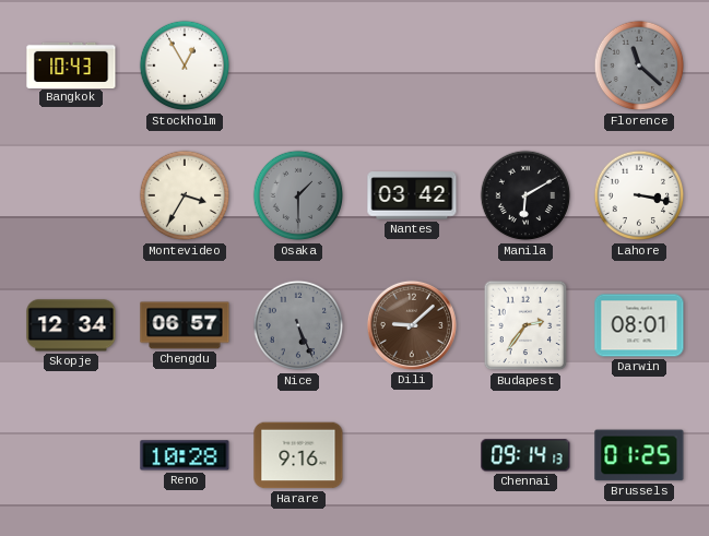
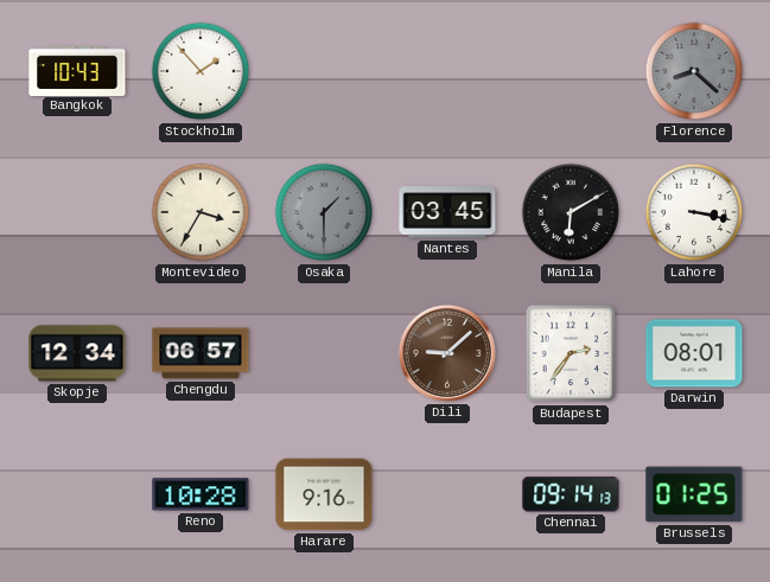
Stockholm: 12:55 -> 1:53
Florence: 11:22 -> 8:22
Nantes: 03:42 -> 03:45
Nice: 5:26 -> none
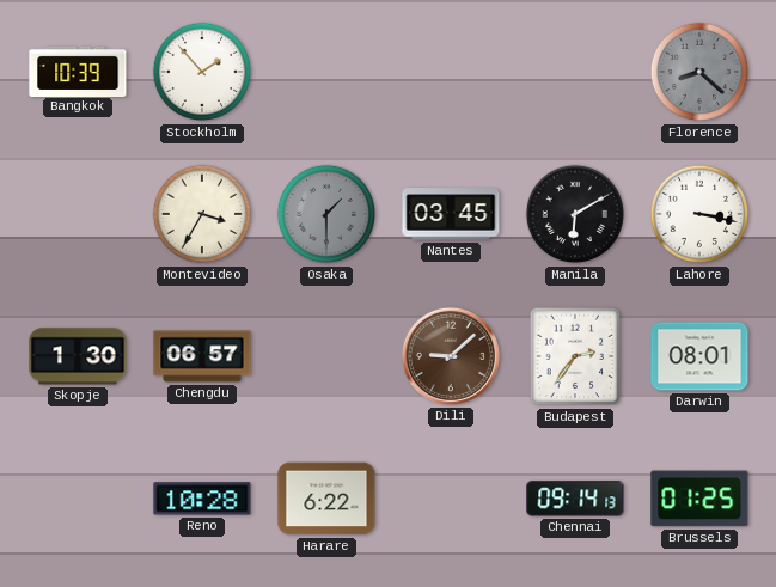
Bangkok: 10:43 -> 10:39
Skopje: 12:34 -> 1:30
Harare: 9:16 -> 6:22
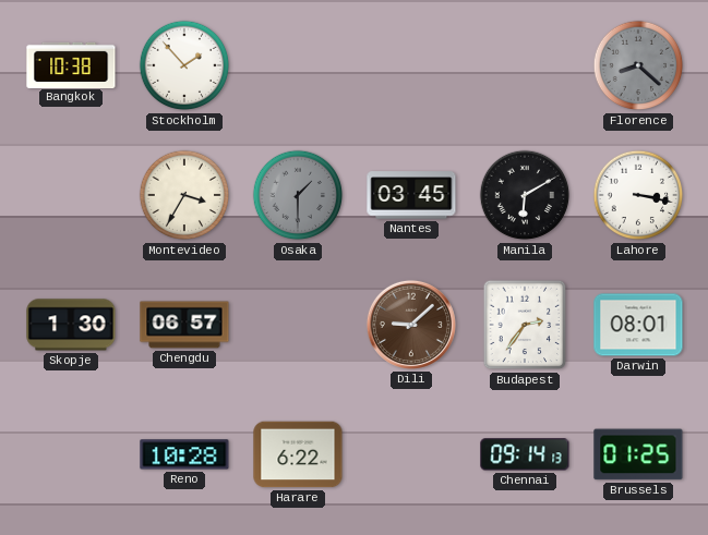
Bangkok: 10:39 -> 10:38
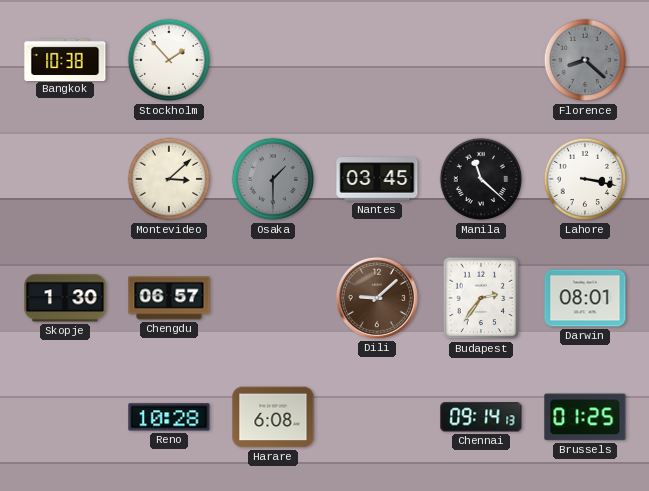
Montevideo: 3:35 -> 3:08
Manila: 6:10 -> 11:22
Harare: 6:22 -> 6:08
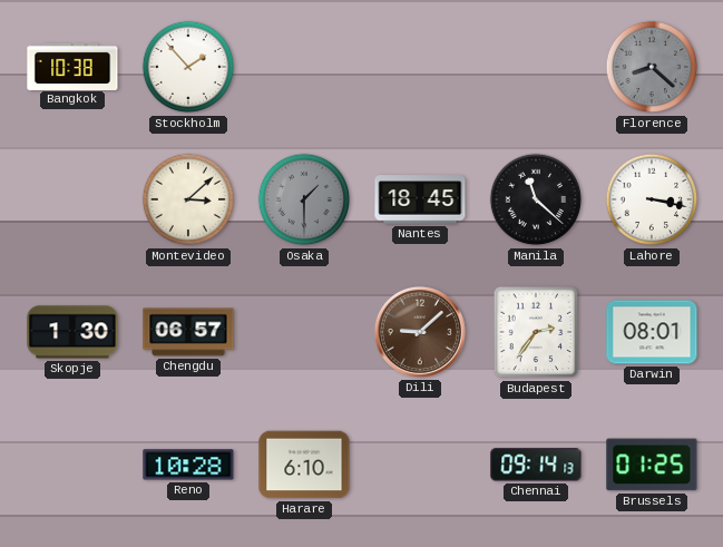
Nantes: 03:45 -> 18:45
Harare: 6:08 -> 6:10
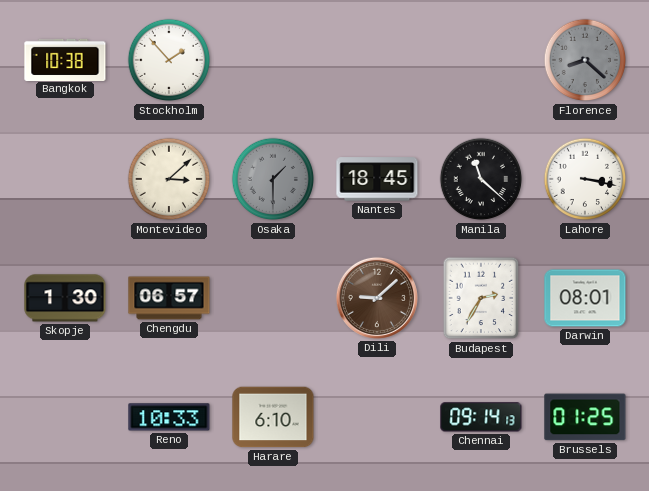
Budapest: 2:36 -> 2:35
Reno: 10:28 -> 10:33
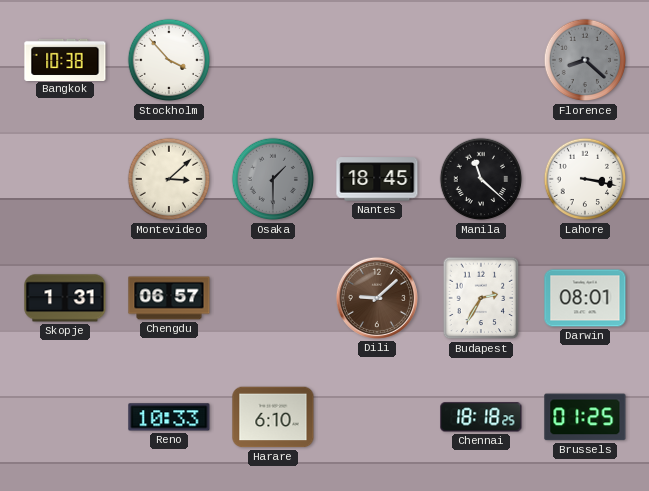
Stockholm: 1:53 -> 3:53
Skopje: 1:30 -> 1:31
Chennai: 09:14 -> 18:18
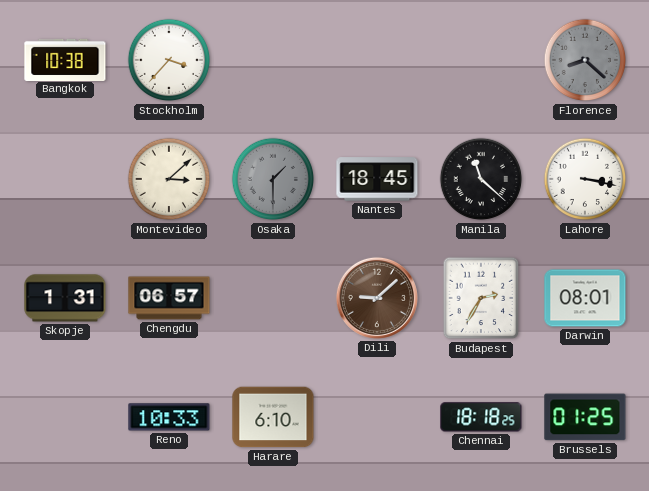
Stockholm: 3:53 -> 3:37
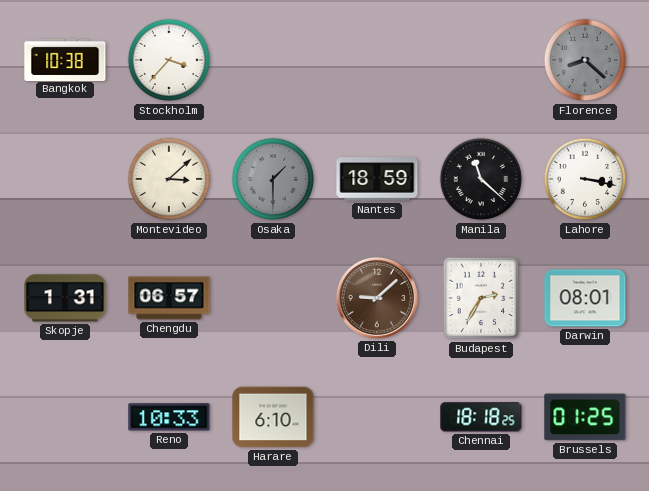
Nantes: 18:45 -> 18:59
